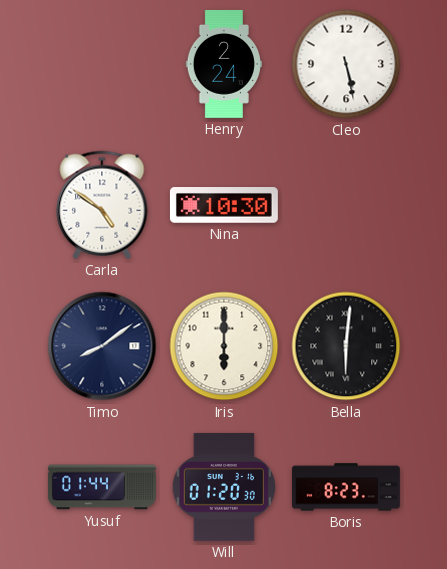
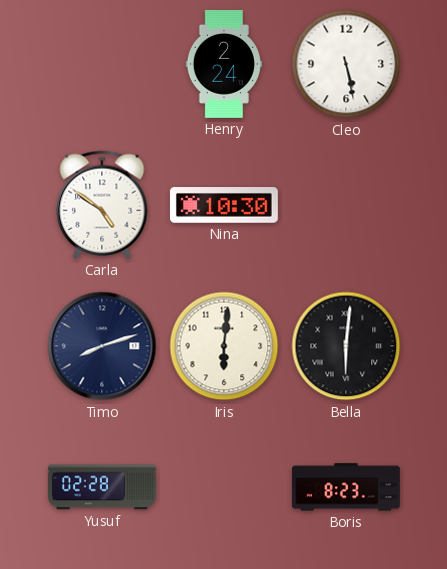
Timo: 8:09 -> 8:12
Iris: 6:00 -> 6:01
Yusuf: 01:44 -> 02:28
Will: 01:20 -> none
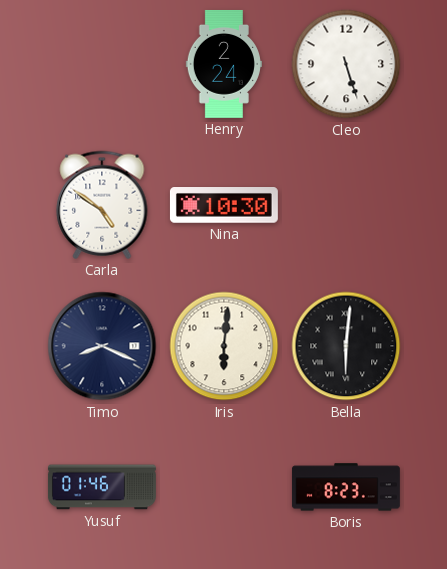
Cleo: 5:28 -> 5:27
Timo: 8:12 -> 8:19
Yusuf: 02:28 -> 01:46
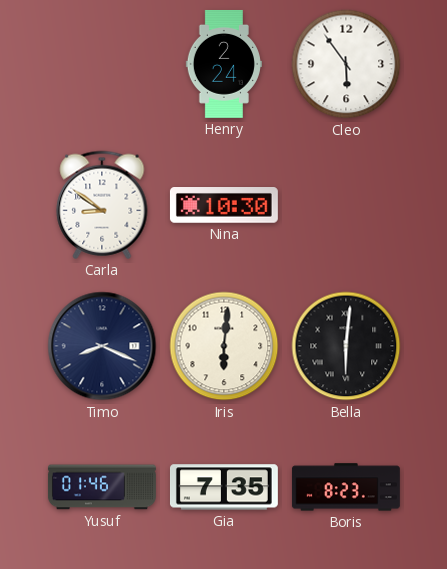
Cleo: 5:27 -> 5:54
Carla: 4:51 -> 8:51
Gia: none -> 7:35
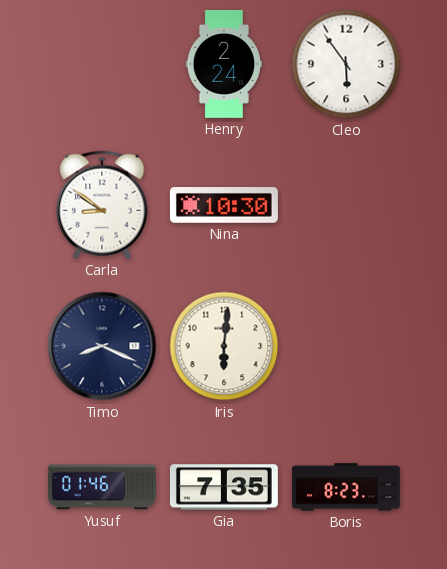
Bella: 6:01 -> none
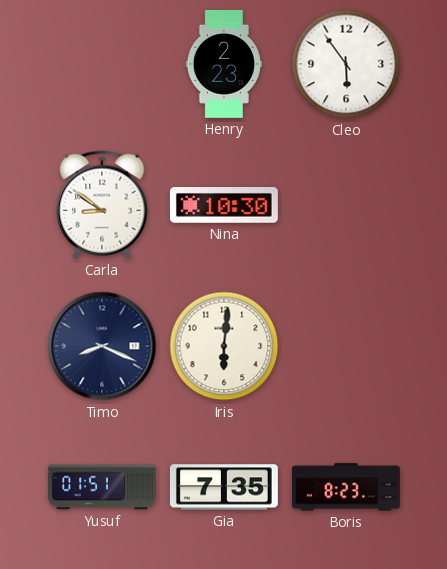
Henry: 2:24 -> 2:23
Yusuf: 01:46 -> 01:51
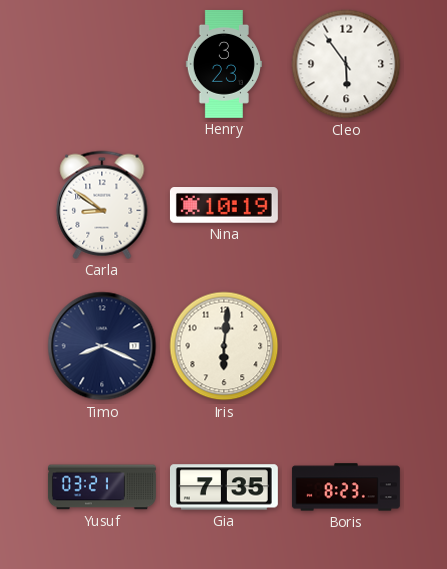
Henry: 2:23 -> 3:23
Nina: 10:30 -> 10:19
Yusuf: 01:51 -> 03:21
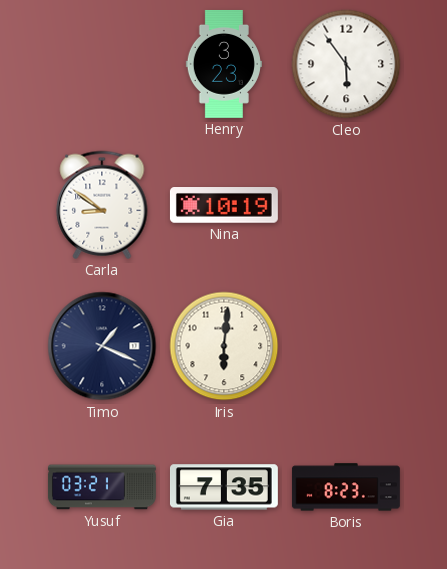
Timo: 8:19 -> 1:19
